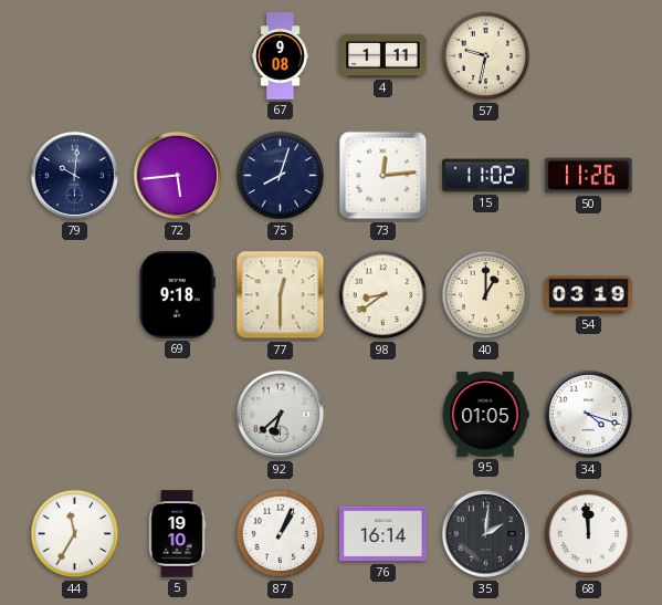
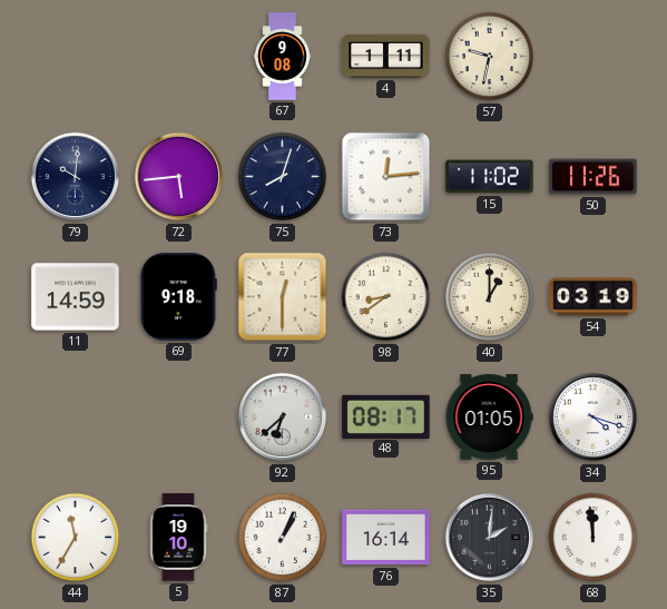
11: none -> 14:59
48: none -> 08:17
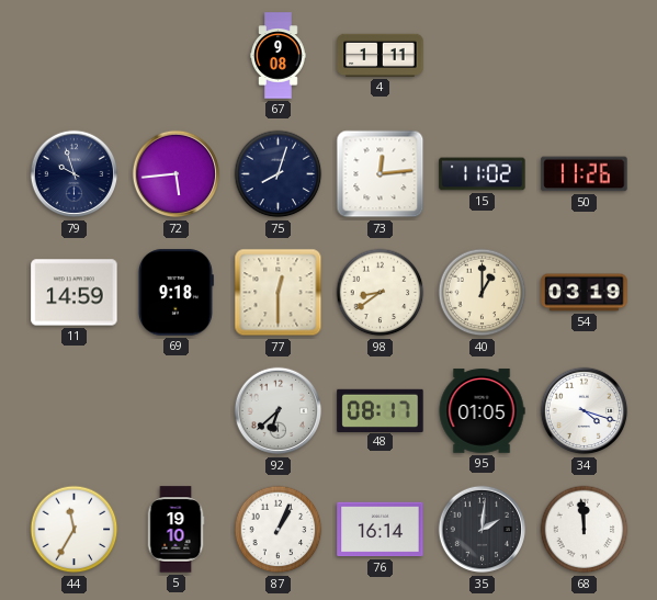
57: 9:32 -> none
79: 10:01 -> 9:57
